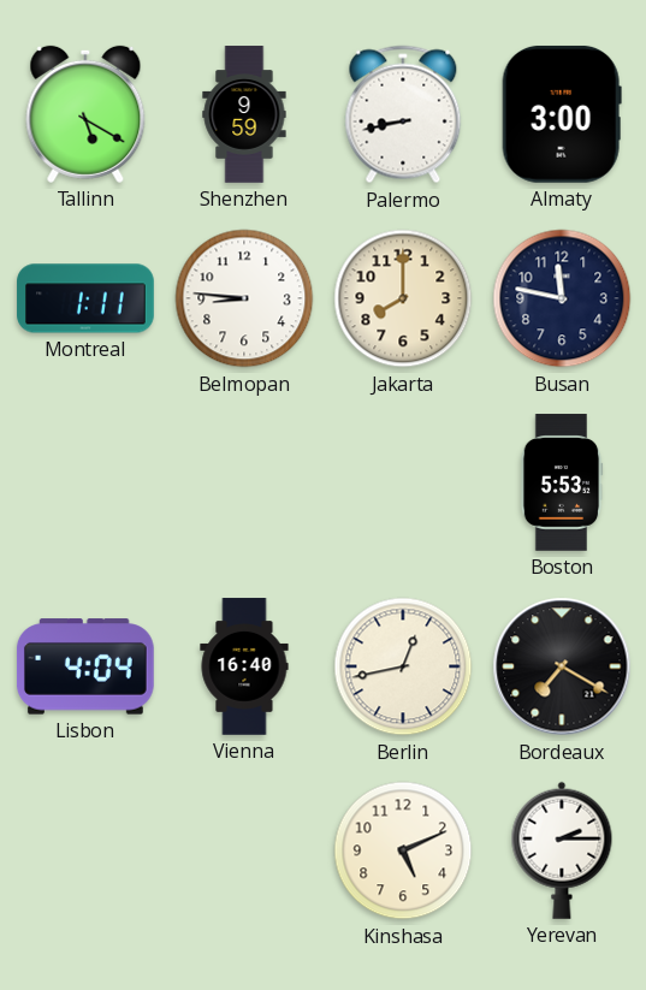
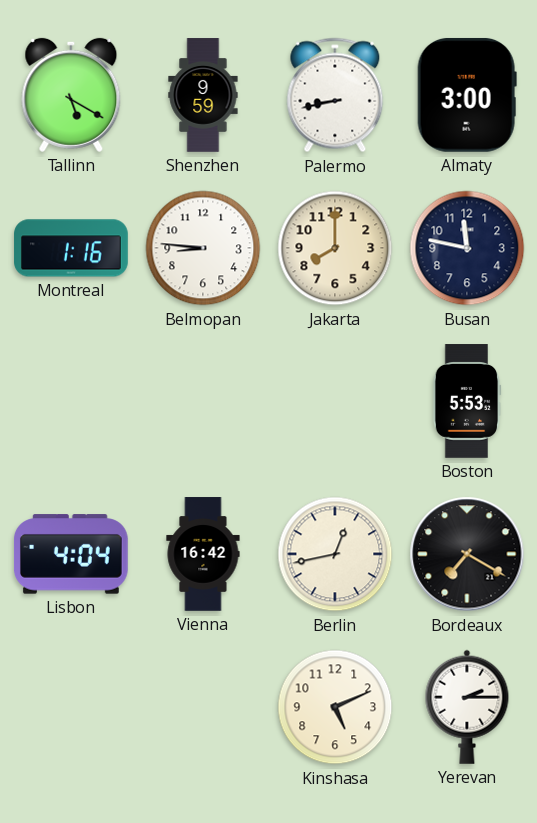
Montreal: 1:11 -> 1:16
Vienna: 16:40 -> 16:42
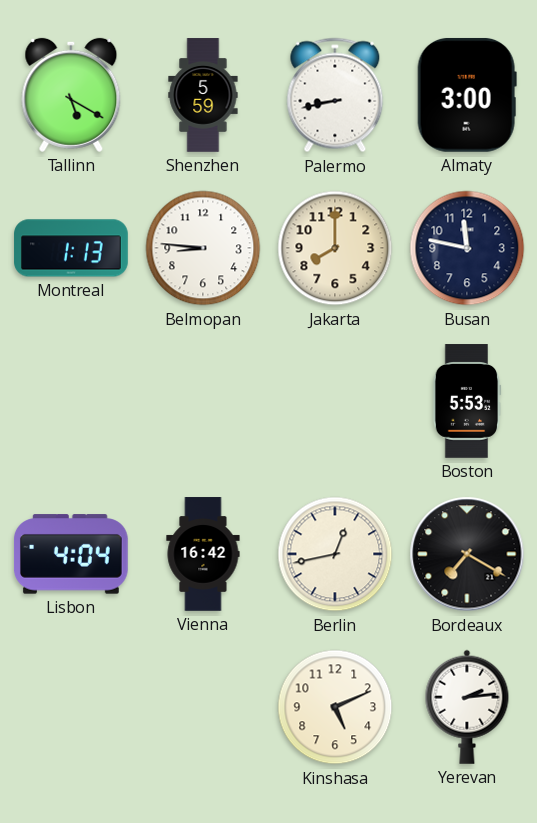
Shenzhen: 9:59 -> 5:59
Montreal: 1:16 -> 1:13
Yerevan: 2:15 -> 2:14
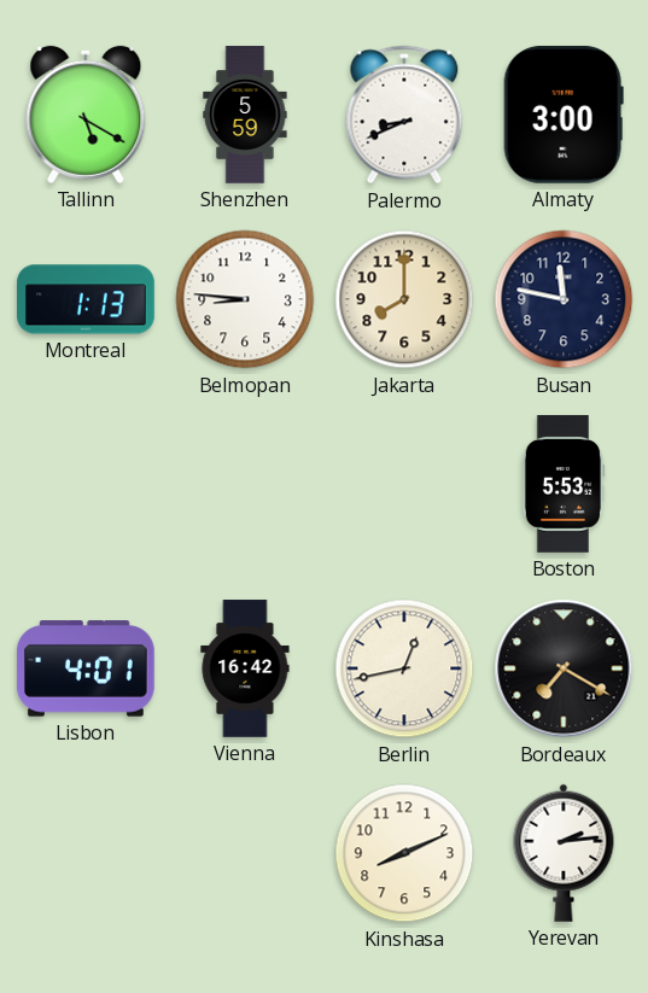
Palermo: 8:43 -> 8:41
Lisbon: 4:04 -> 4:01
Kinshasa: 5:11 -> 8:11
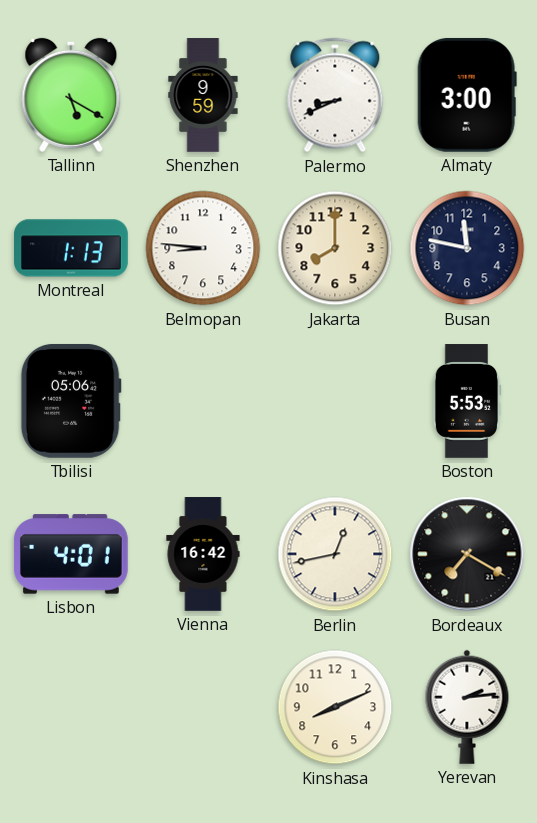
Shenzhen: 5:59 -> 9:59
Tbilisi: none -> 05:06
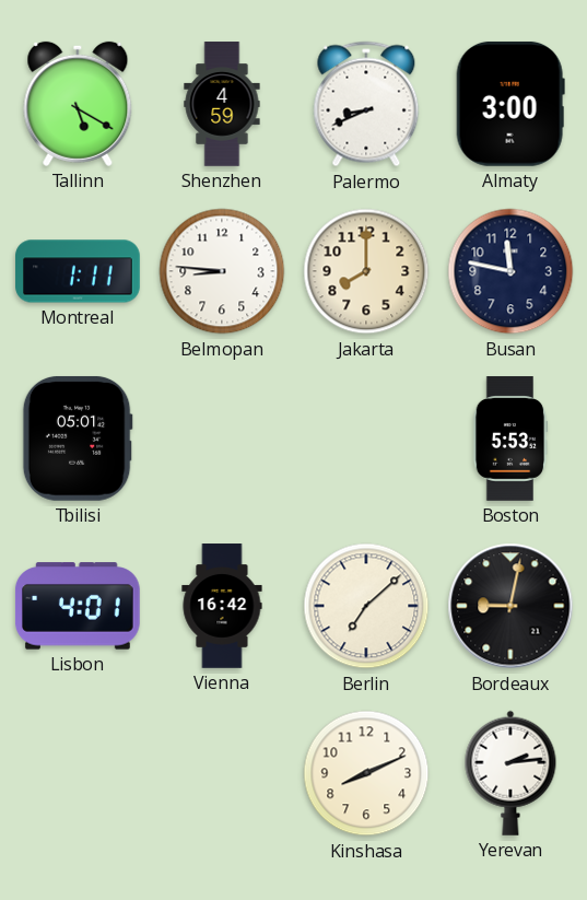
Shenzhen: 9:59 -> 4:59
Montreal: 1:13 -> 1:11
Tbilisi: 05:06 -> 05:01
Berlin: 12:43 -> 7:08
Bordeaux: 7:20 -> 9:02
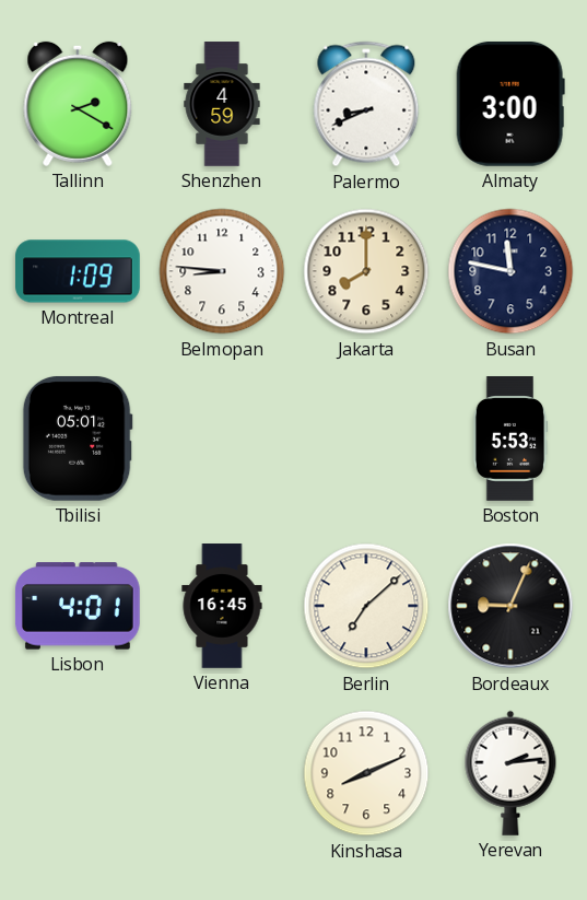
Tallinn: 5:20 -> 2:20
Montreal: 1:11 -> 1:09
Vienna: 16:42 -> 16:45
Bordeaux: 9:02 -> 9:04
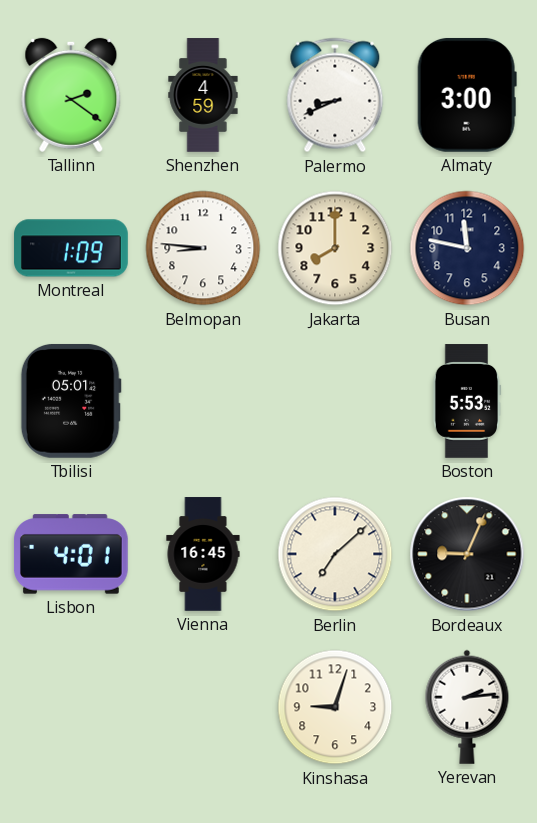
Tallinn: 2:20 -> 2:21
Kinshasa: 8:11 -> 9:03
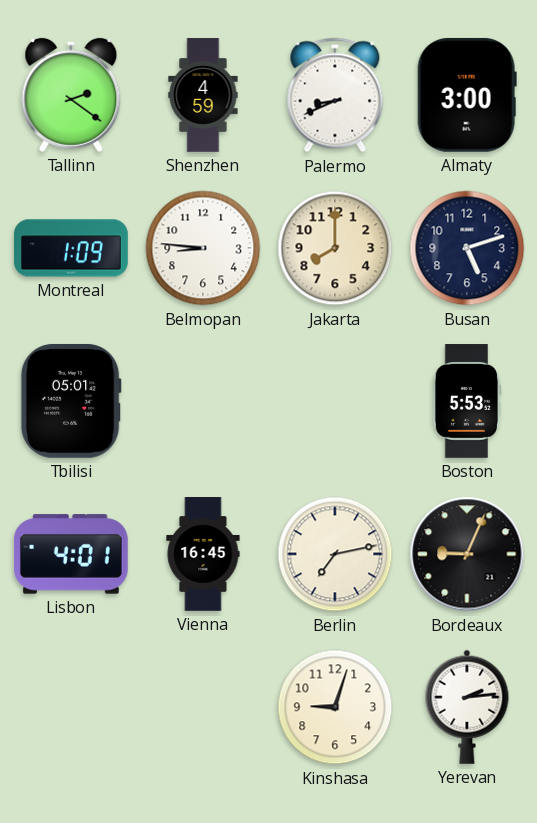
Busan: 11:47 -> 5:12
Berlin: 7:08 -> 7:13
